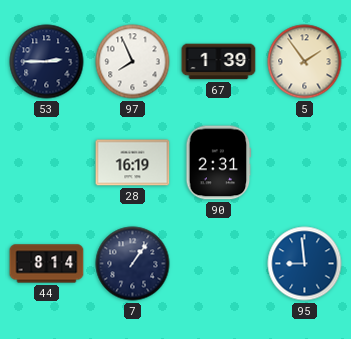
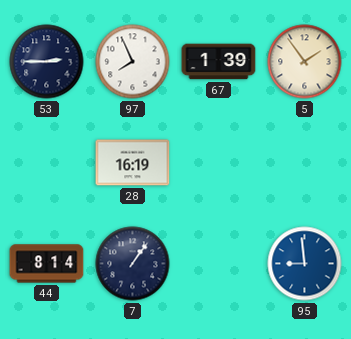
90: 2:31 -> none
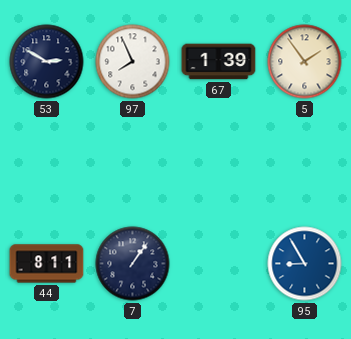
53: 2:45 -> 2:50
28: 16:19 -> none
44: 8:14 -> 8:11
95: 8:59 -> 8:55
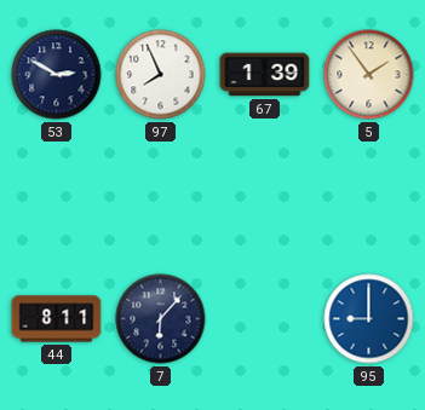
7: 1:06 -> 6:07
95: 8:55 -> 9:00
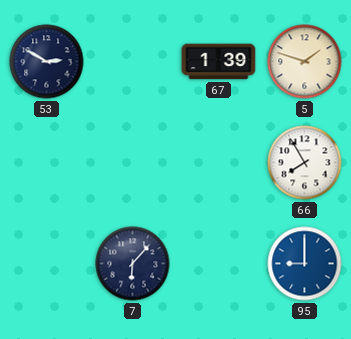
97: 7:56 -> none
5: 1:54 -> 1:48
66: none -> 7:55
44: 8:11 -> none
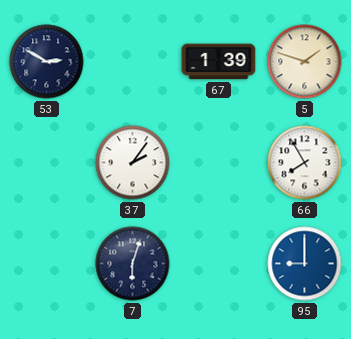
37: none -> 2:06
7: 6:07 -> 6:03
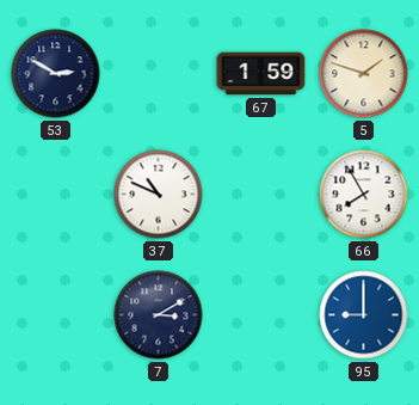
67: 1:39 -> 1:59
37: 2:06 -> 10:49
7: 6:03 -> 3:10
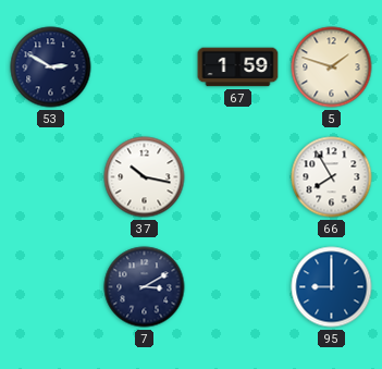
37: 10:49 -> 10:17
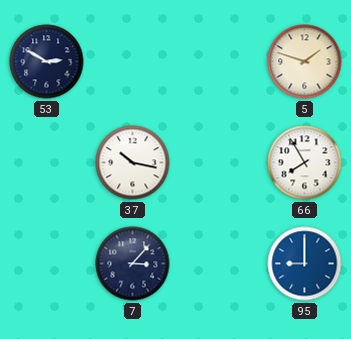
67: 1:59 -> none
7: 3:10 -> 3:07
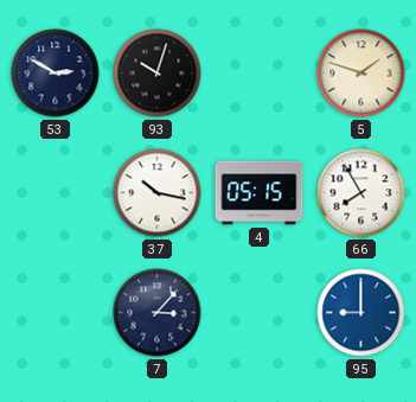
93: none -> 10:03
4: none -> 05:15
